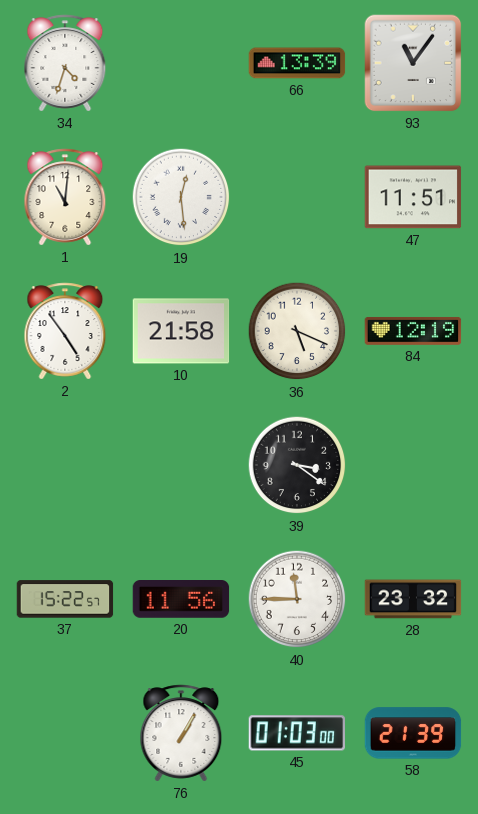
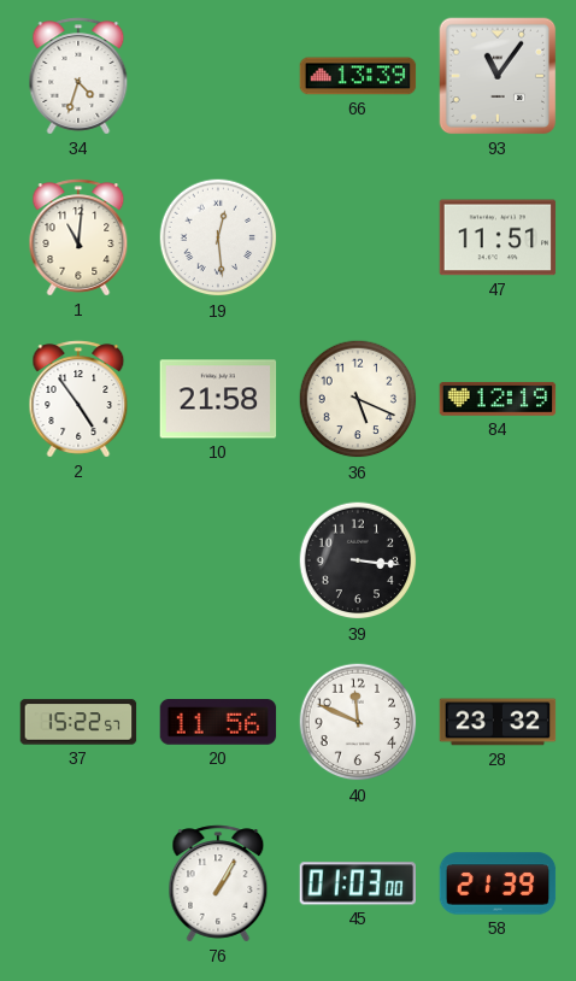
39: 3:21 -> 3:16
40: 11:45 -> 11:49
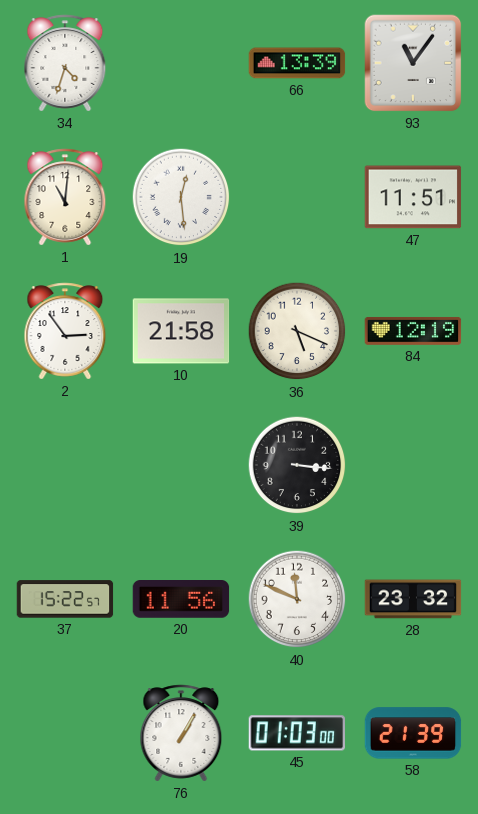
2: 4:54 -> 2:54
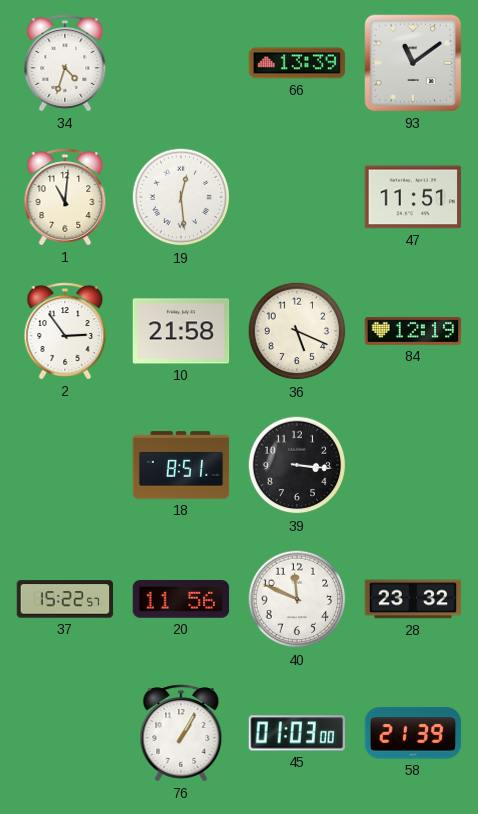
93: 11:06 -> 11:09
18: none -> 8:51
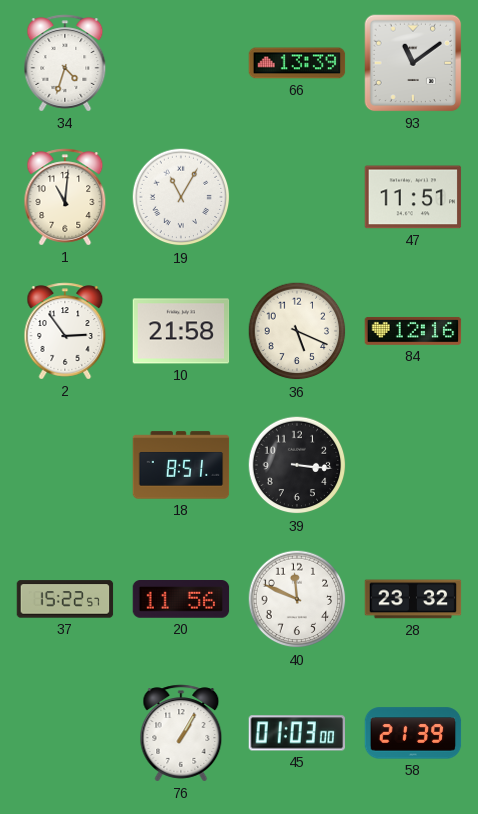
19: 12:29 -> 11:05
84: 12:19 -> 12:16
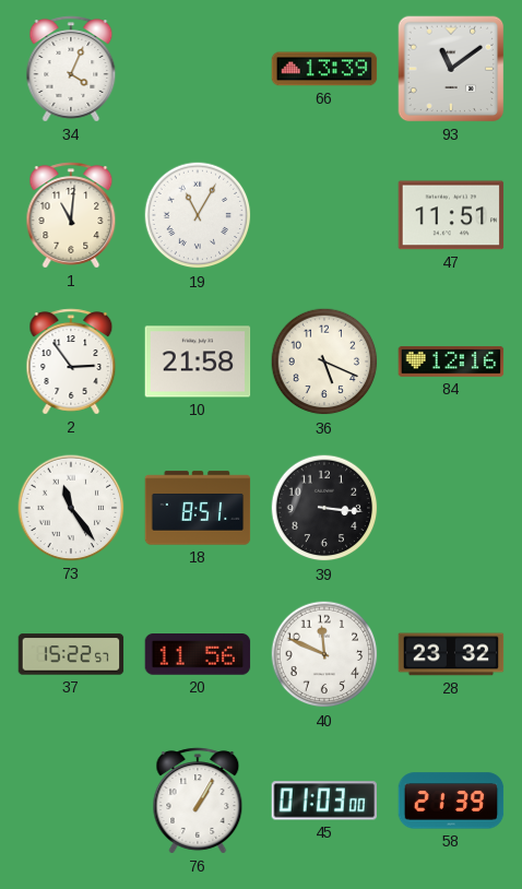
34: 4:33 -> 4:04
73: none -> 11:24
